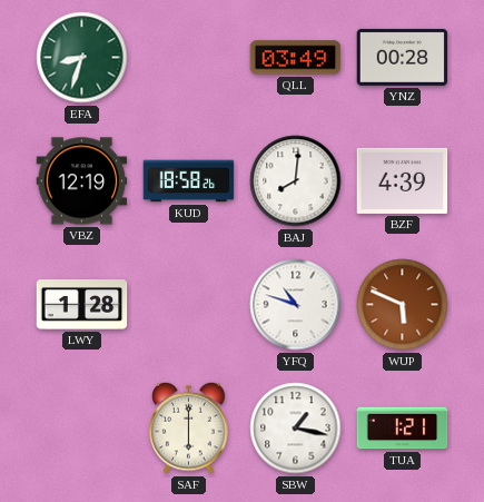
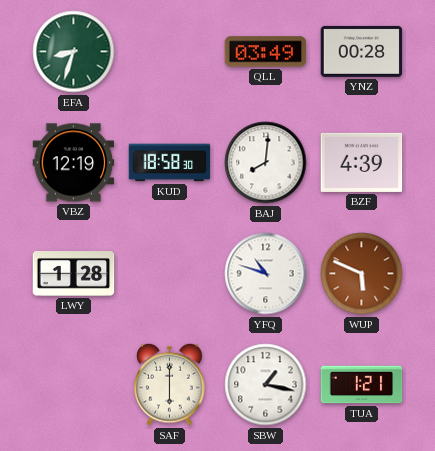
KUD: 18:58:26 -> 18:58:30
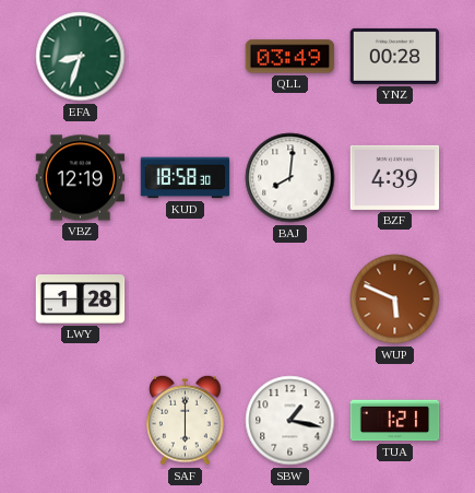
YFQ: 10:48 -> none
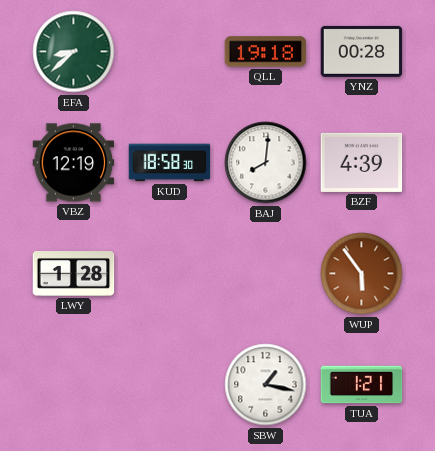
EFA: 8:33 -> 8:38
QLL: 03:49 -> 19:18
WUP: 5:49 -> 5:54
SAF: 6:00 -> none
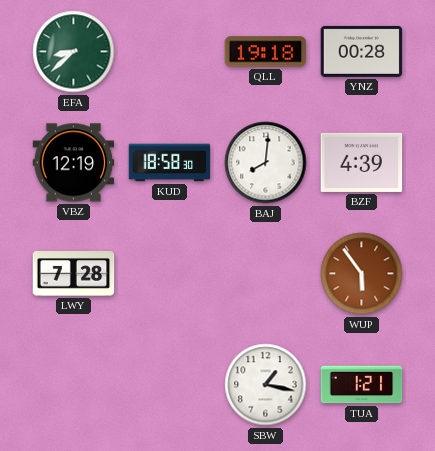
LWY: 1:28 -> 7:28
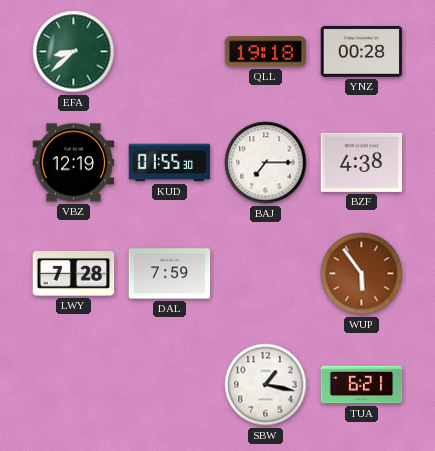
KUD: 18:58 -> 01:55
BAJ: 8:01 -> 7:15
BZF: 4:39 -> 4:38
DAL: none -> 7:59
TUA: 1:21 -> 6:21
